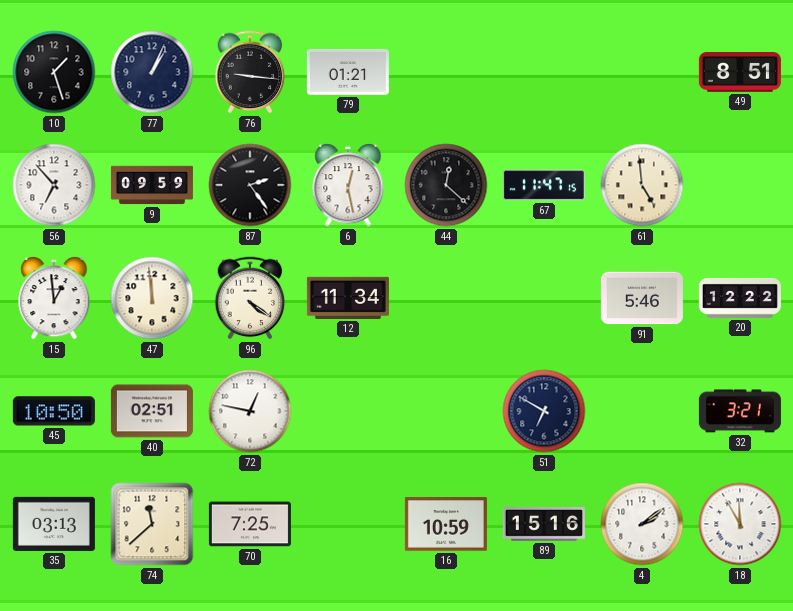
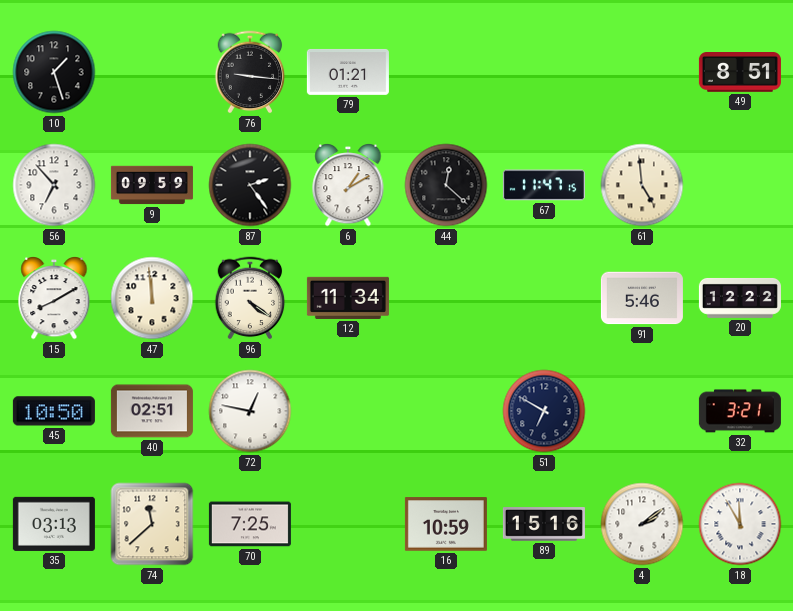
77: 1:04 -> none
6: 12:28 -> 1:10
15: 12:59 -> 8:10
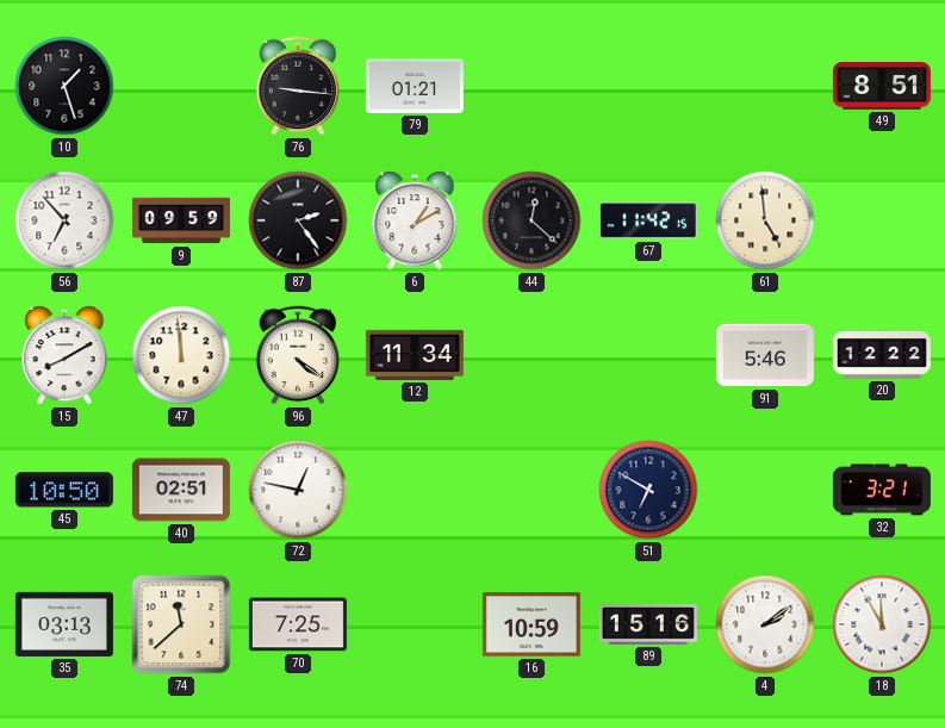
67: 11:47 -> 11:42
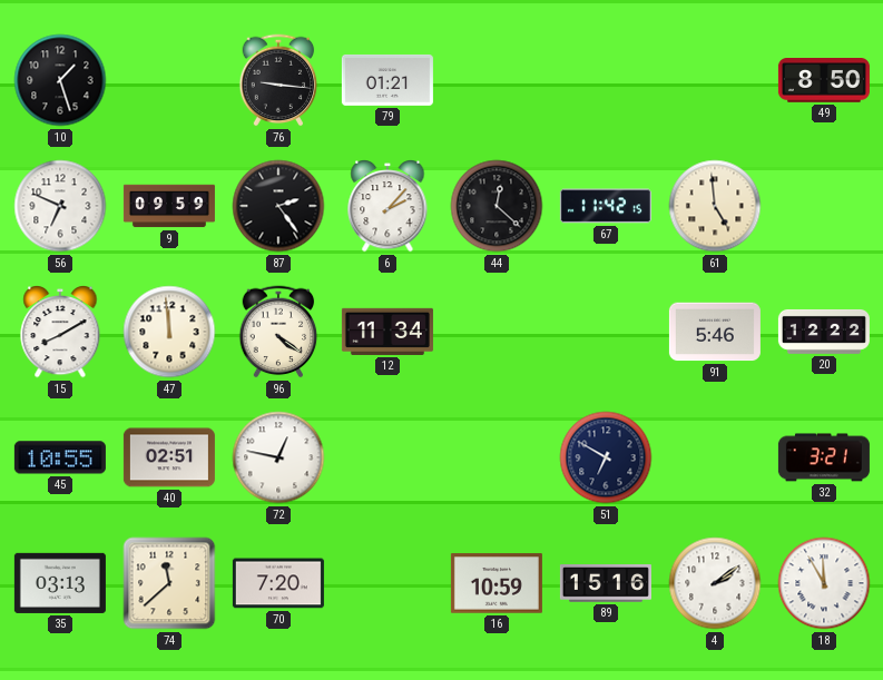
49: 8:51 -> 8:50
56: 6:53 -> 6:49
6: 1:10 -> 2:07
45: 10:50 -> 10:55
70: 7:25 -> 7:20
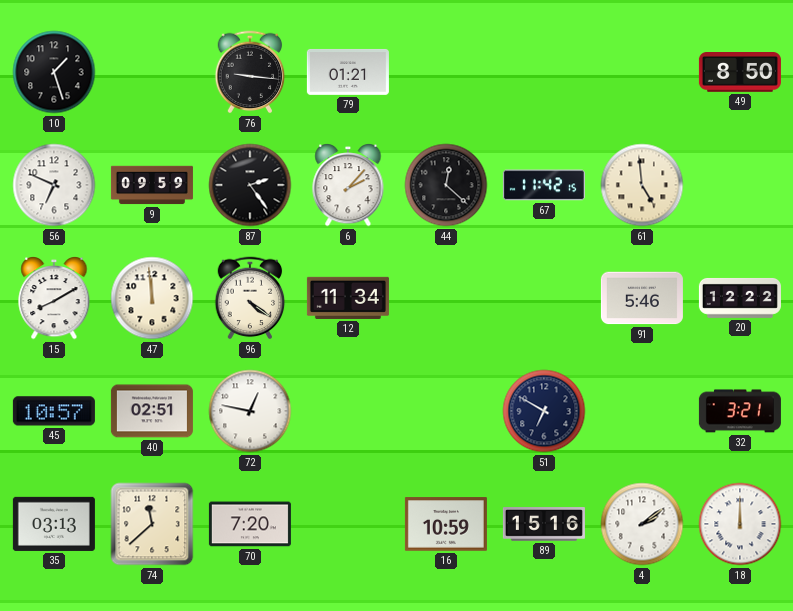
45: 10:55 -> 10:57
18: 11:55 -> 12:00
